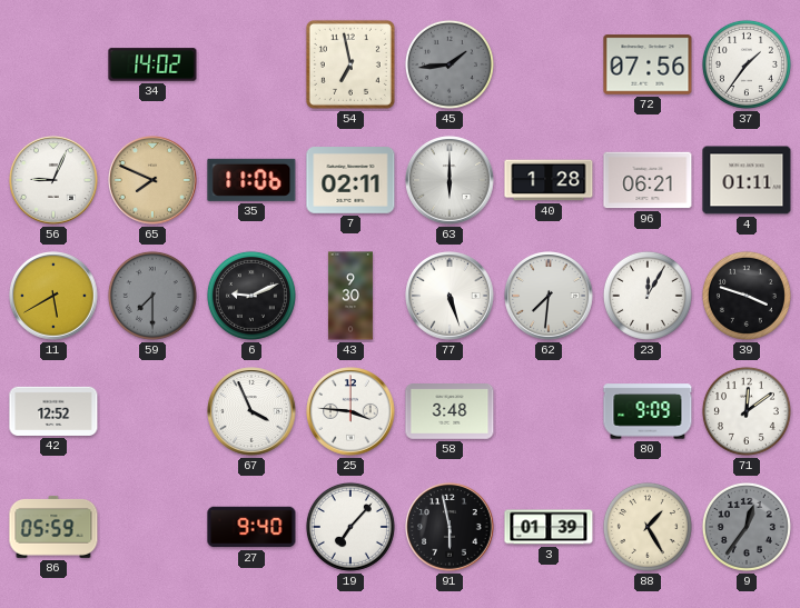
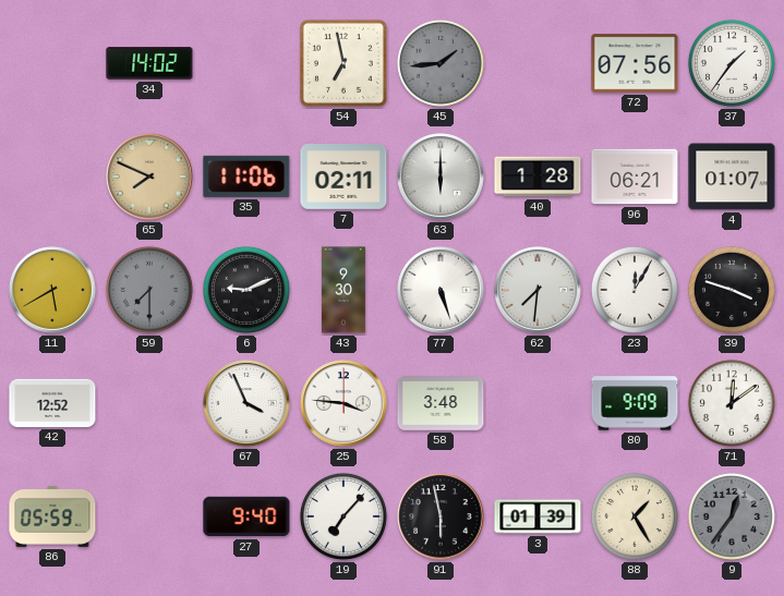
56: 9:04 -> none
4: 01:11 -> 01:07
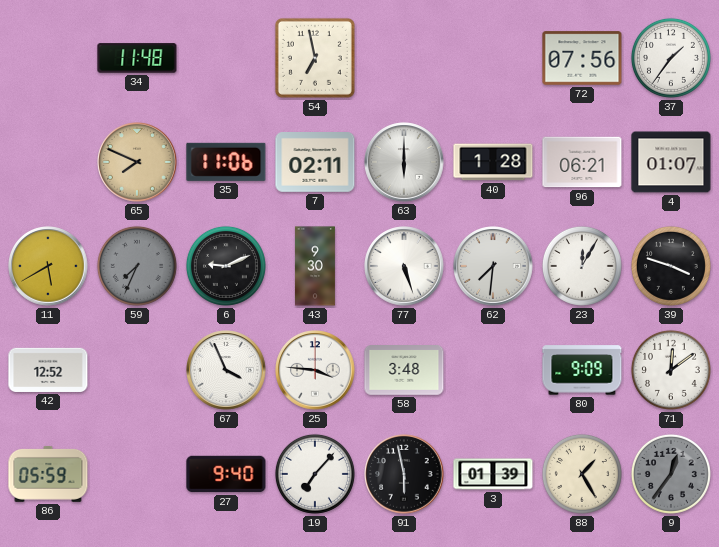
34: 14:02 -> 11:48
45: 1:44 -> none
59: 7:30 -> 7:34
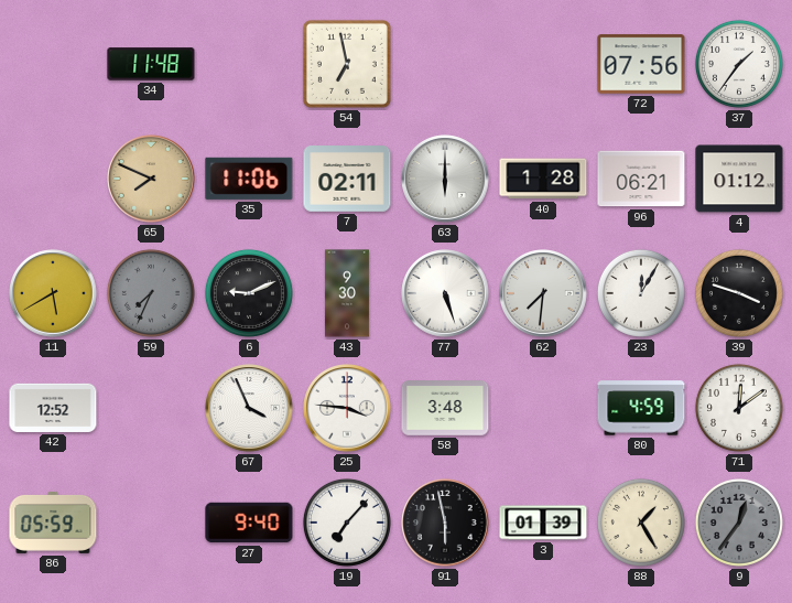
4: 01:07 -> 01:12
80: 9:09 -> 4:59
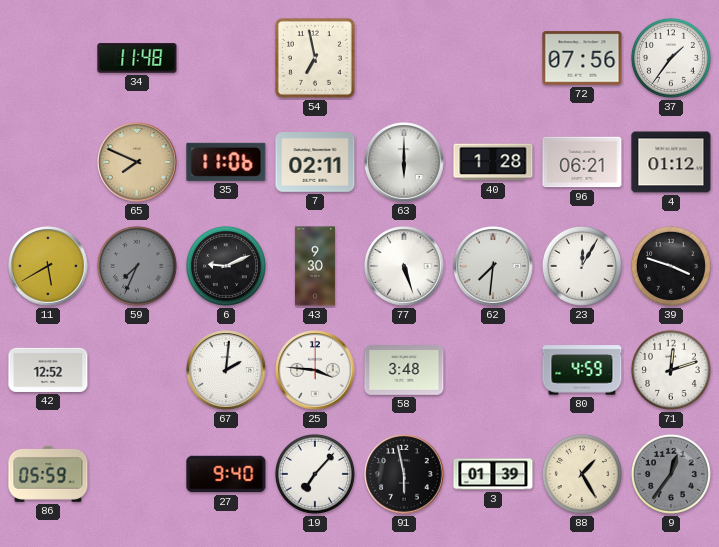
67: 3:56 -> 2:01
71: 12:09 -> 12:12
